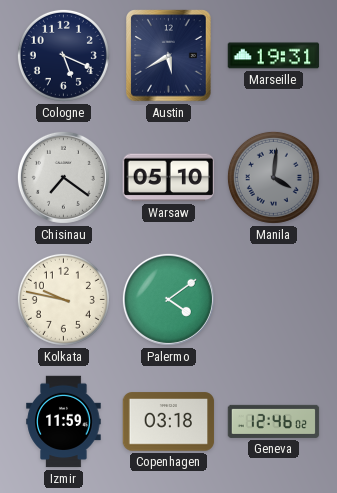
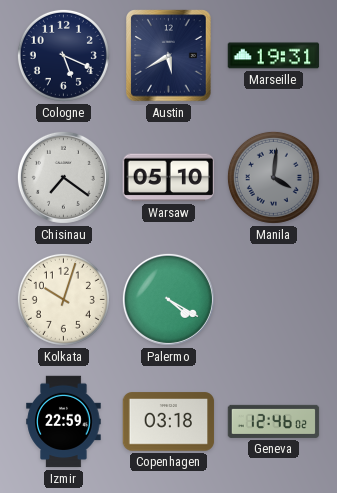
Kolkata: 9:47 -> 10:03
Palermo: 4:09 -> 4:20
Izmir: 11:59 -> 22:59
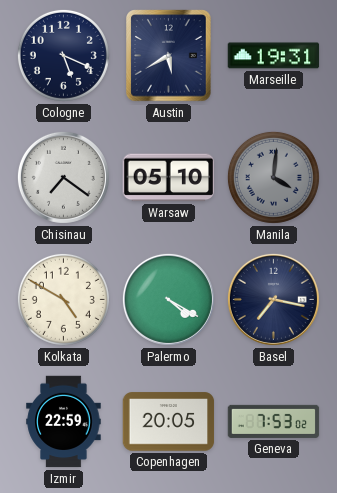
Kolkata: 10:03 -> 4:50
Basel: none -> 7:17
Copenhagen: 03:18 -> 20:05
Geneva: 12:46 -> 7:53
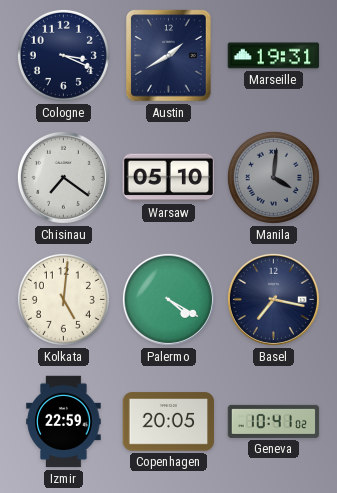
Cologne: 5:19 -> 3:19
Austin: 5:40 -> 1:40
Kolkata: 4:50 -> 5:01
Geneva: 7:53 -> 10:41
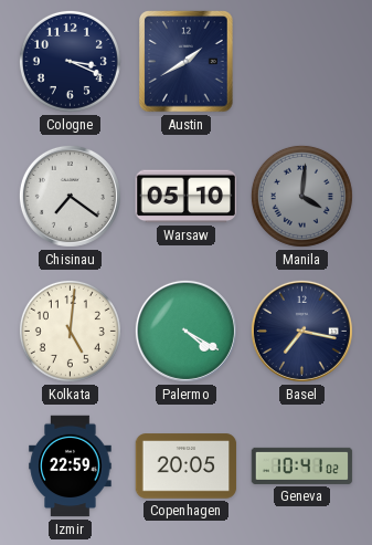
Marseille: 19:31 -> none
